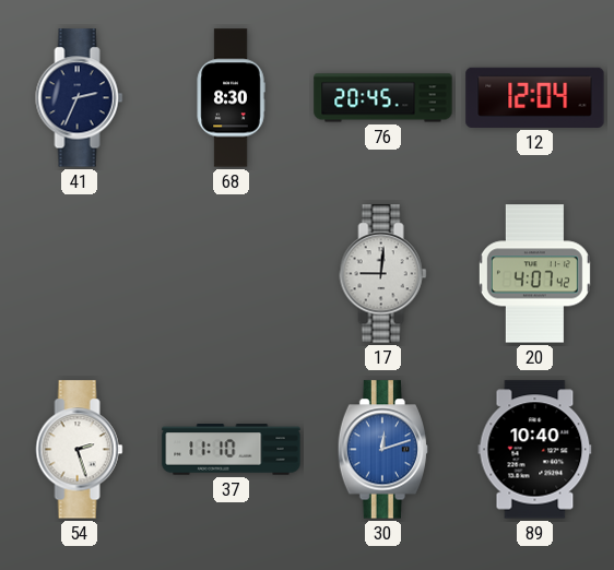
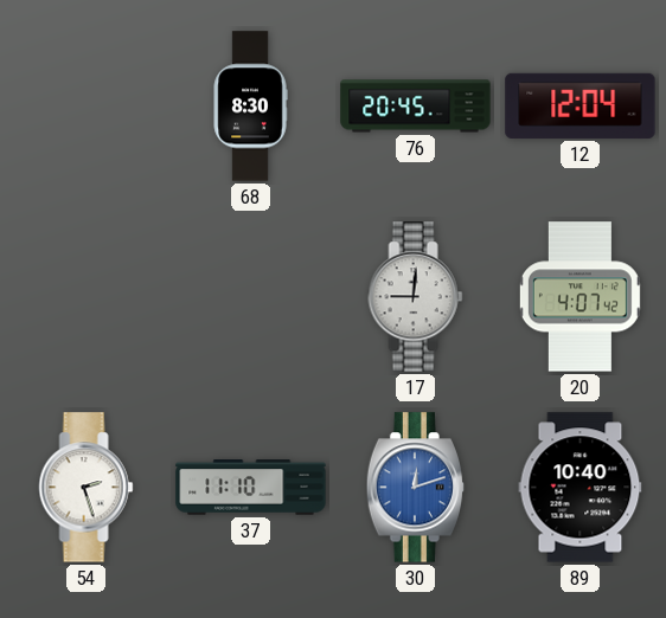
41: 2:34 -> none
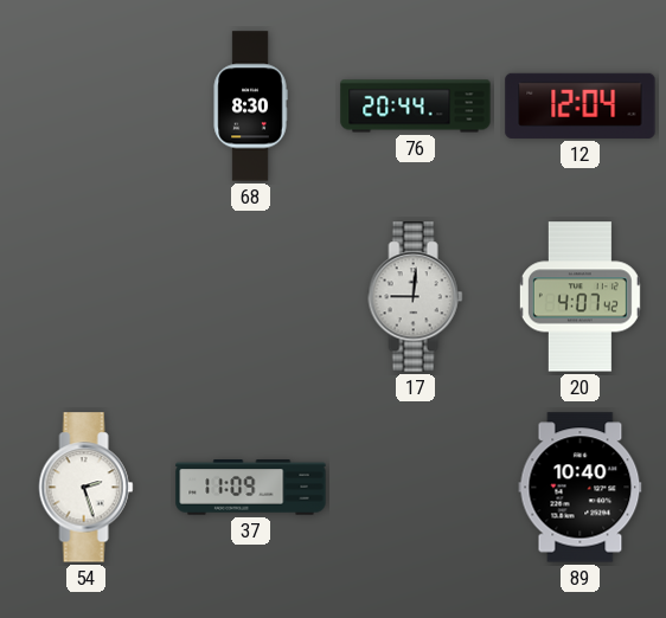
76: 20:45 -> 20:44
37: 11:10 -> 11:09
30: 12:12 -> none
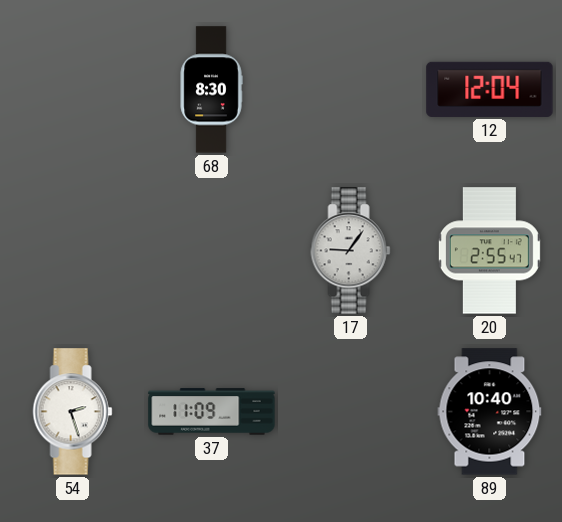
76: 20:44 -> none
17: 9:01 -> 9:06
20: 4:07 -> 2:55
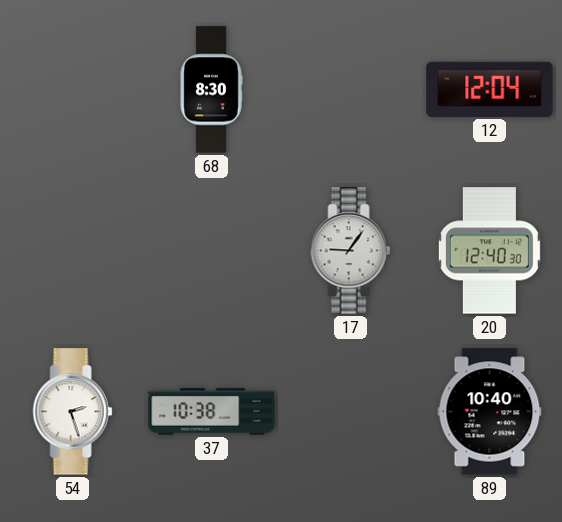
20: 2:55 -> 12:40
37: 11:09 -> 10:38
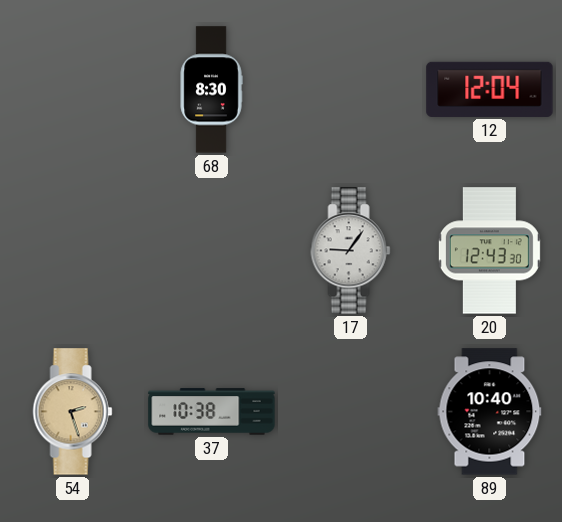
20: 12:40 -> 12:43
54 dial: white -> champagne
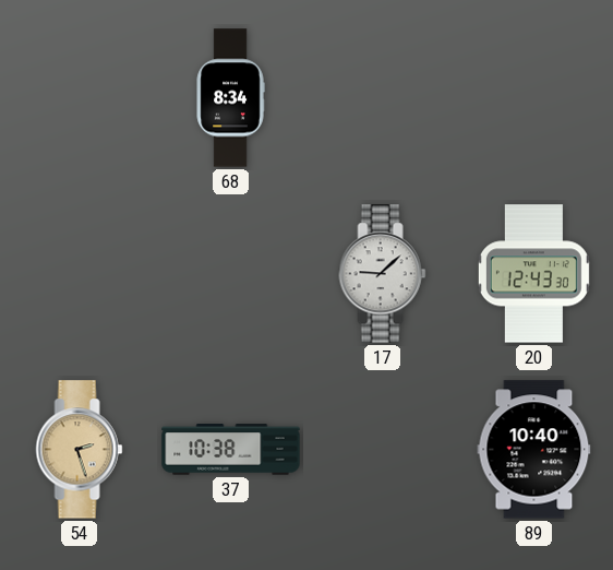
68: 8:30 -> 8:34
12: 12:04 -> none
17: 9:06 -> 9:08
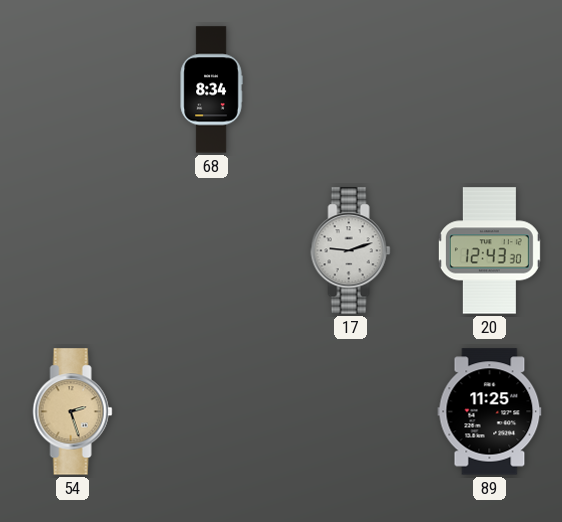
17: 9:08 -> 9:12
37: 10:38 -> none
89: 10:40 -> 11:25
